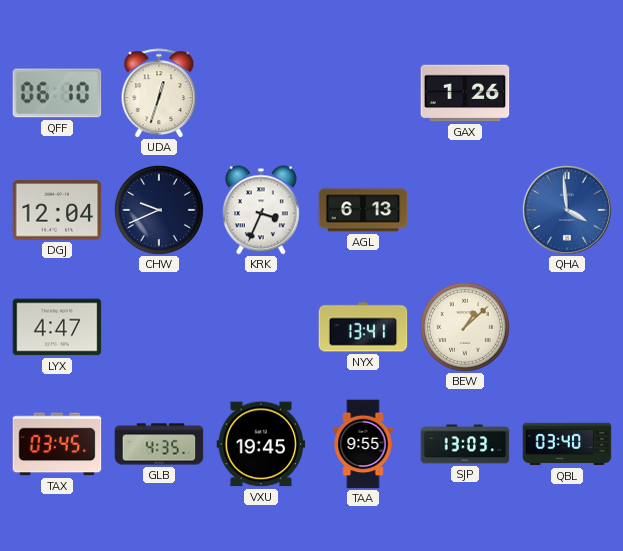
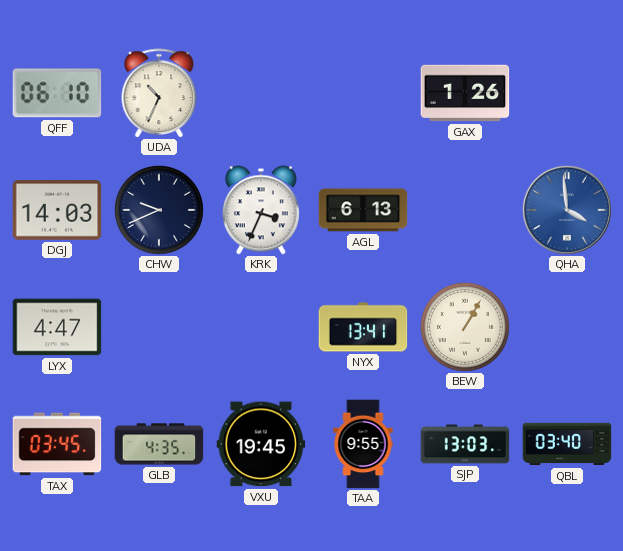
UDA: 12:33 -> 10:34
DGJ: 12:04 -> 14:03
BEW: 1:08 -> 1:05
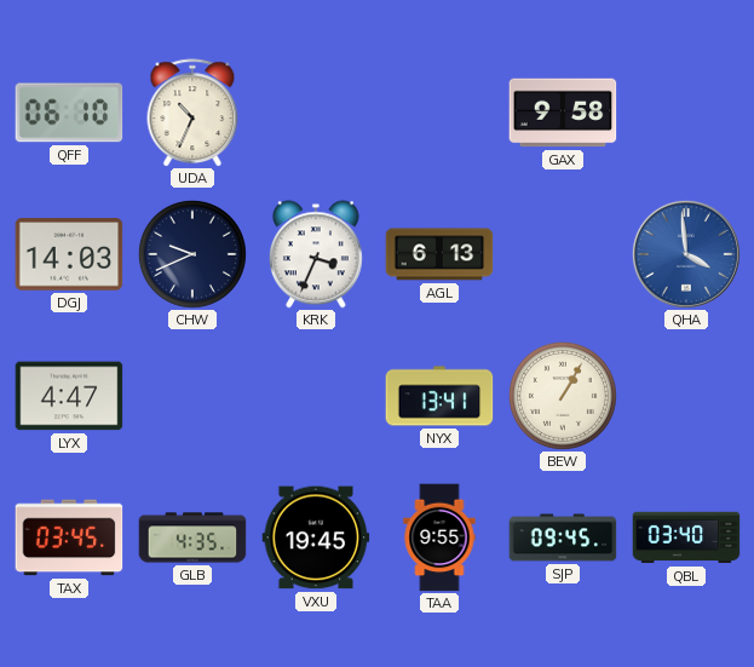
GAX: 1:26 -> 9:58
SJP: 13:03 -> 09:45
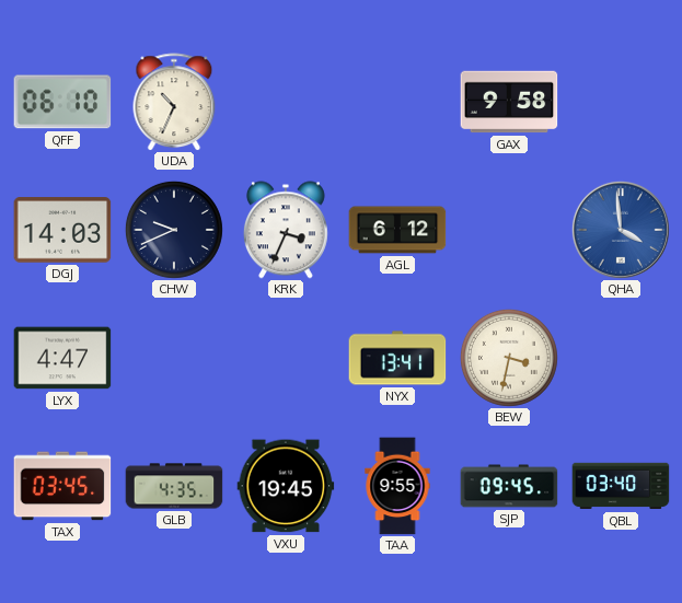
AGL: 6:13 -> 6:12
BEW: 1:05 -> 3:32
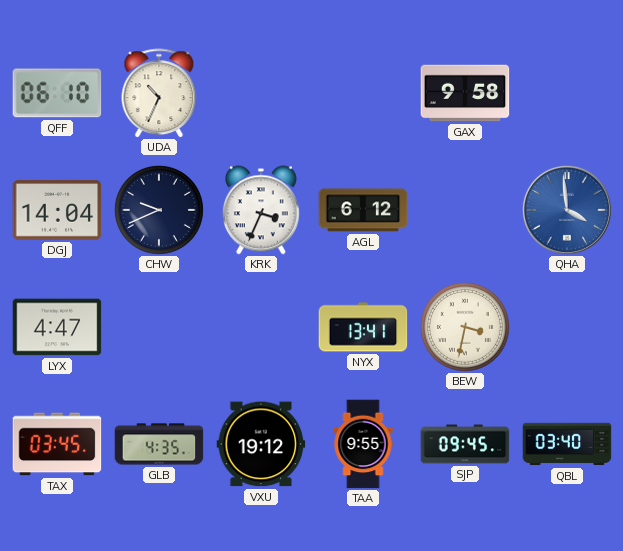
DGJ: 14:03 -> 14:04
VXU: 19:45 -> 19:12
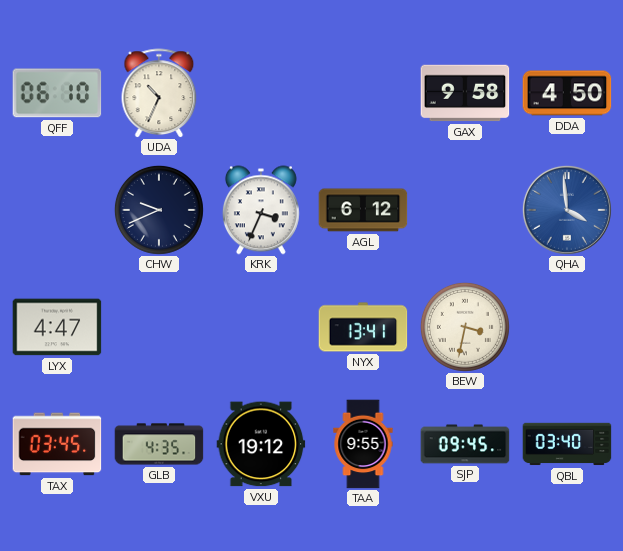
DDA: none -> 4:50
DGJ: 14:04 -> none
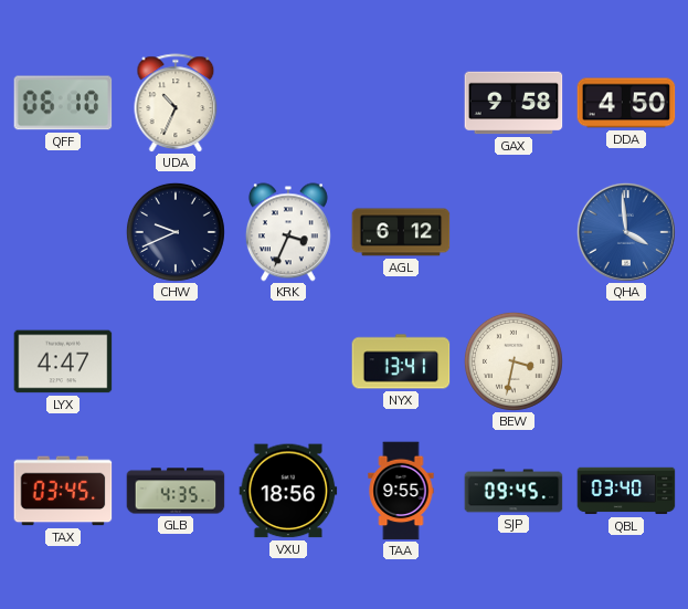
VXU: 19:12 -> 18:56
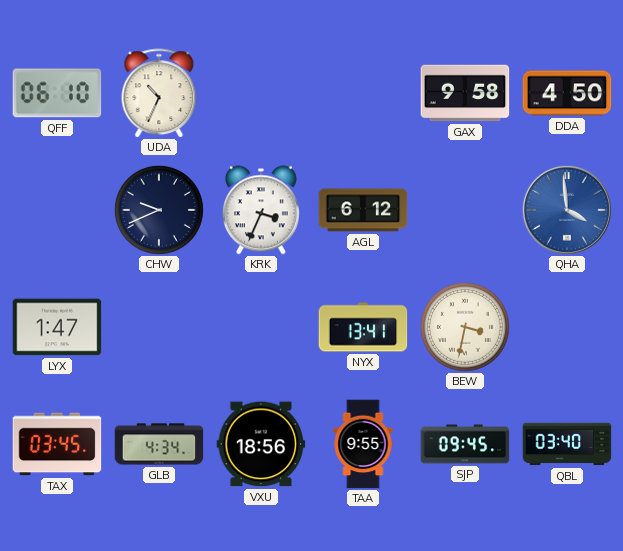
LYX: 4:47 -> 1:47
GLB: 4:35 -> 4:34
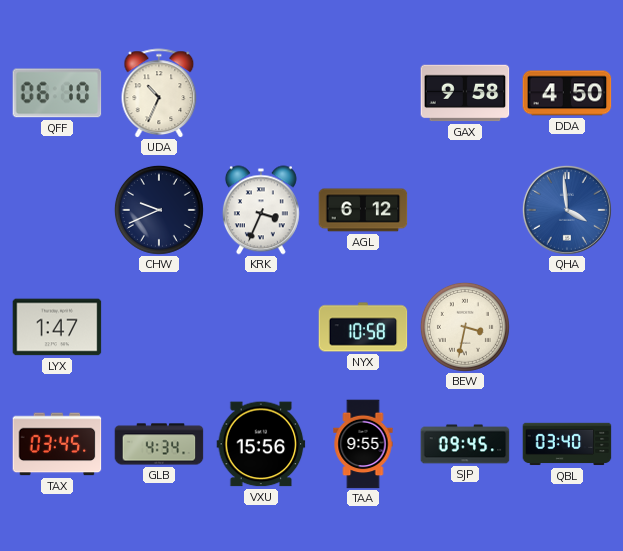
NYX: 13:41 -> 10:58
VXU: 18:56 -> 15:56
